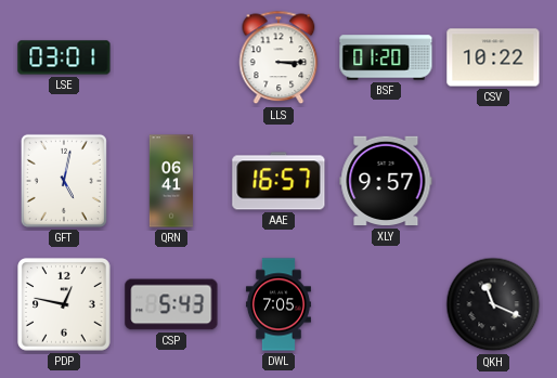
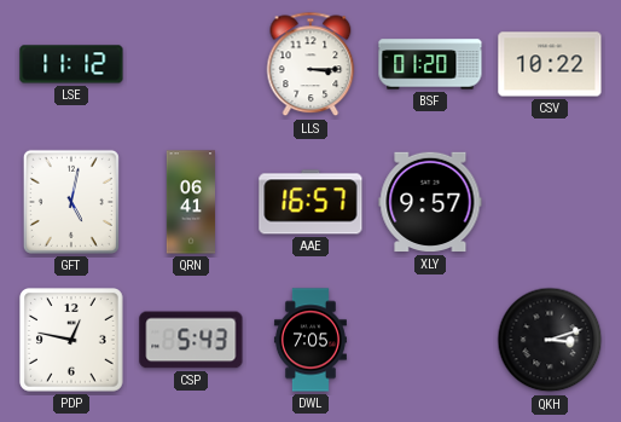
LSE: 03:01 -> 11:12
QKH: 11:19 -> 3:12
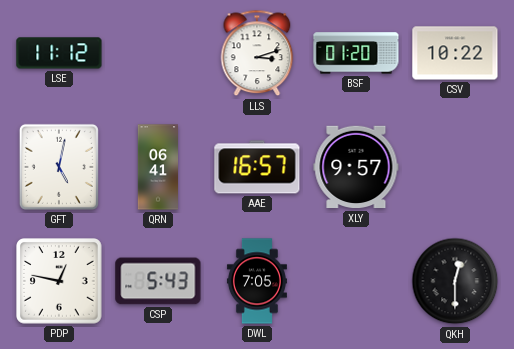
LLS: 3:15 -> 3:12
QKH: 3:12 -> 12:30
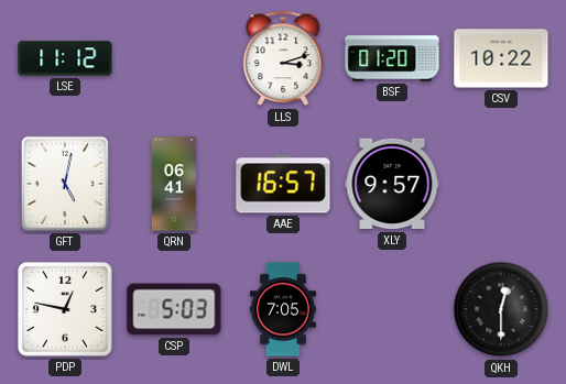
CSP: 5:43 -> 5:03
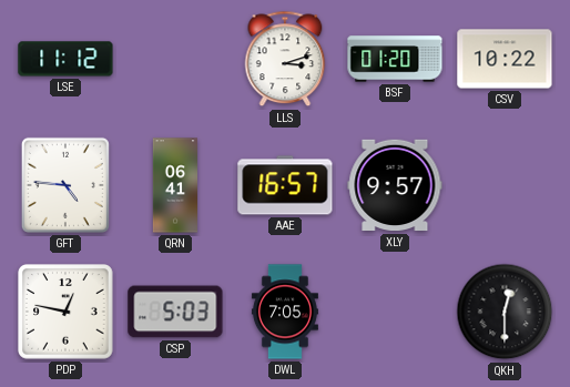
GFT: 5:02 -> 4:46
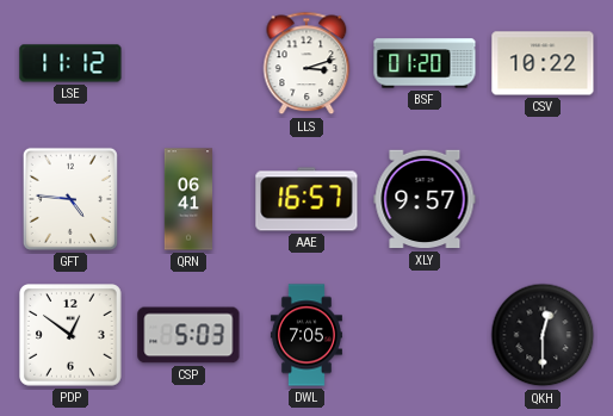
PDP: 12:47 -> 12:51
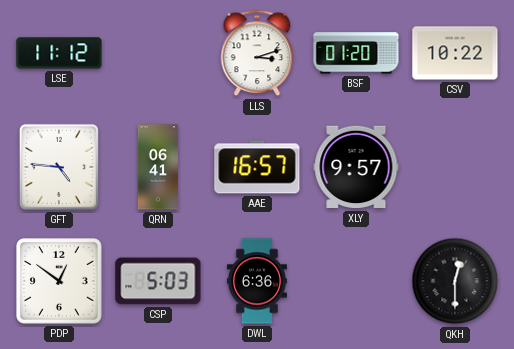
DWL: 7:05 -> 6:36
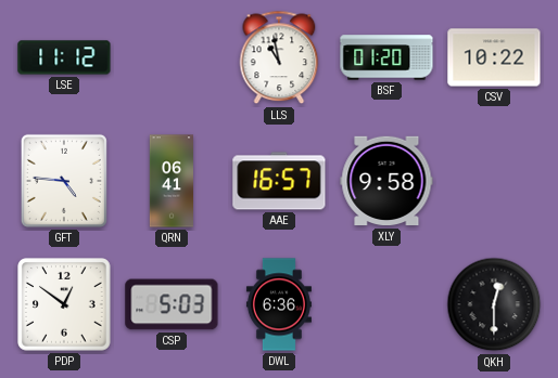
LLS: 3:12 -> 10:58
XLY: 9:57 -> 9:58
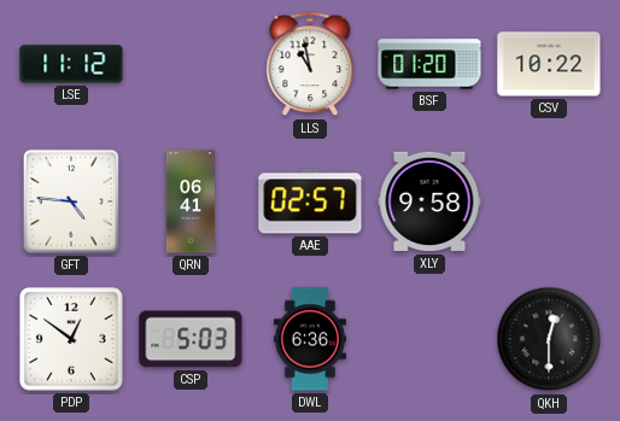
AAE: 16:57 -> 02:57
